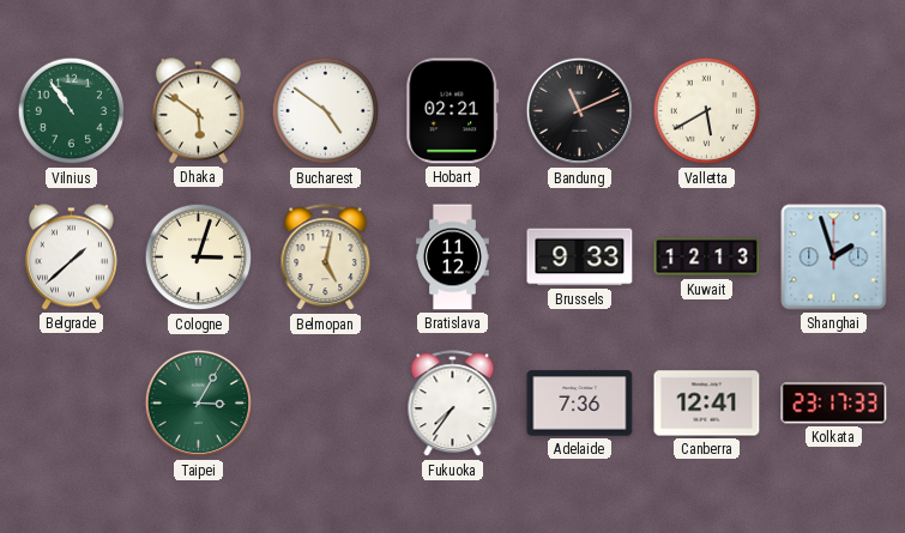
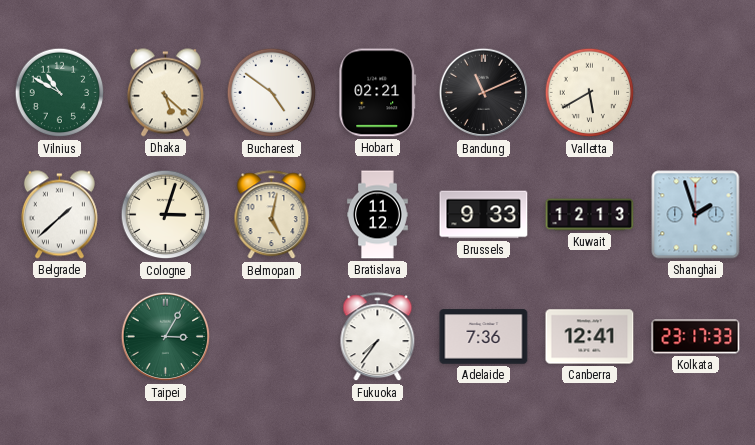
Vilnius: 10:54 -> 10:50
Dhaka: 5:51 -> 5:22
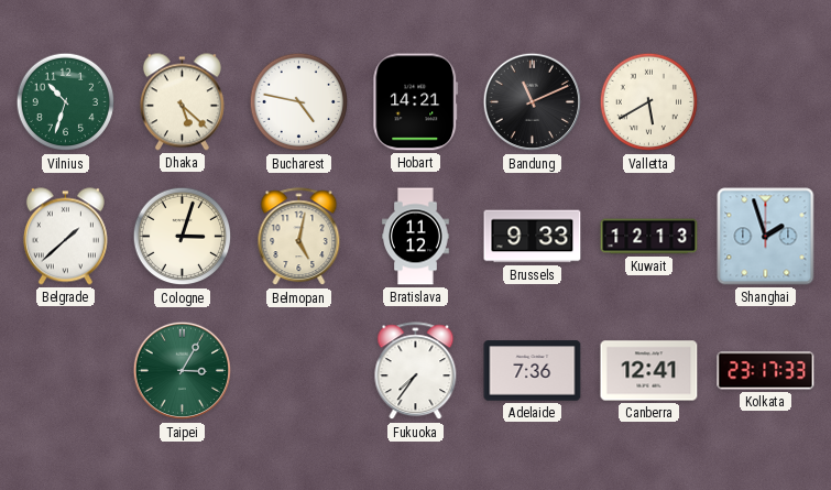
Vilnius: 10:50 -> 10:33
Bucharest: 4:51 -> 4:47
Hobart: 02:21 -> 14:21
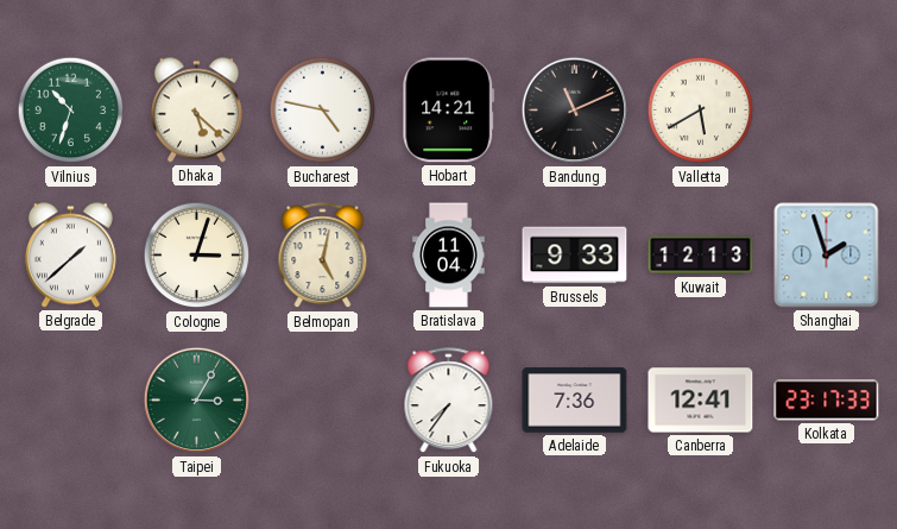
Bratislava: 11:12 -> 11:04
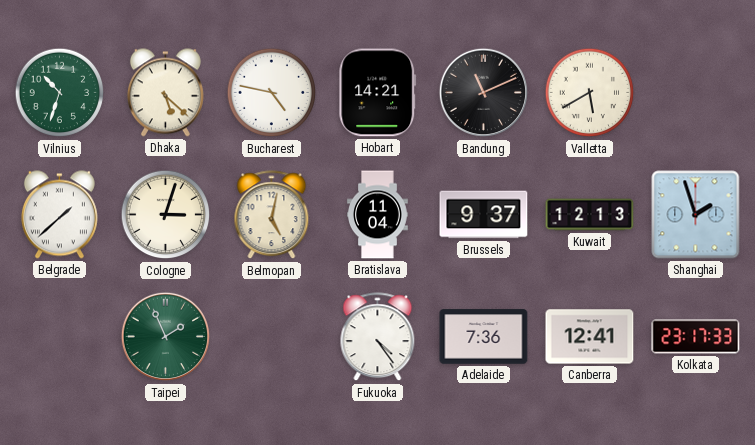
Brussels: 9:33 -> 9:37
Taipei: 3:05 -> 1:56
Fukuoka: 7:36 -> 4:24
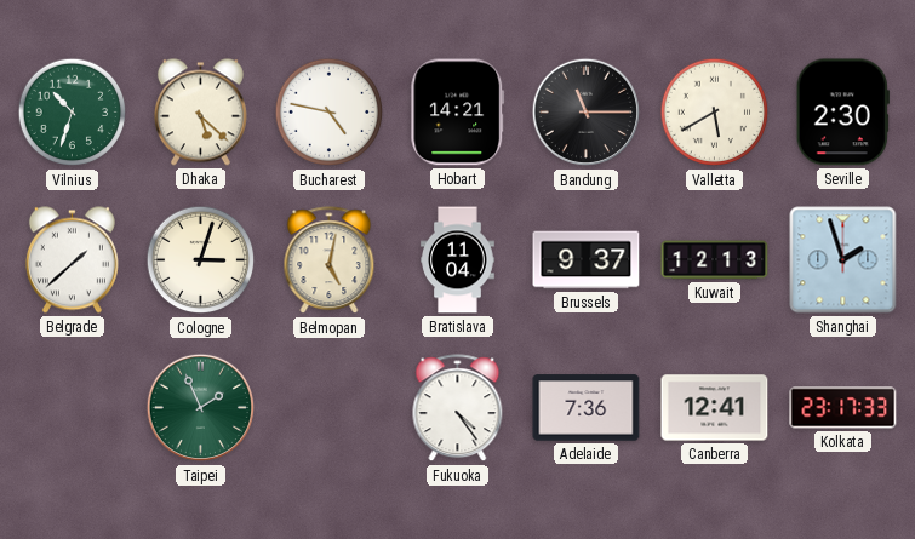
Bandung: 11:11 -> 11:15
Seville: none -> 2:30
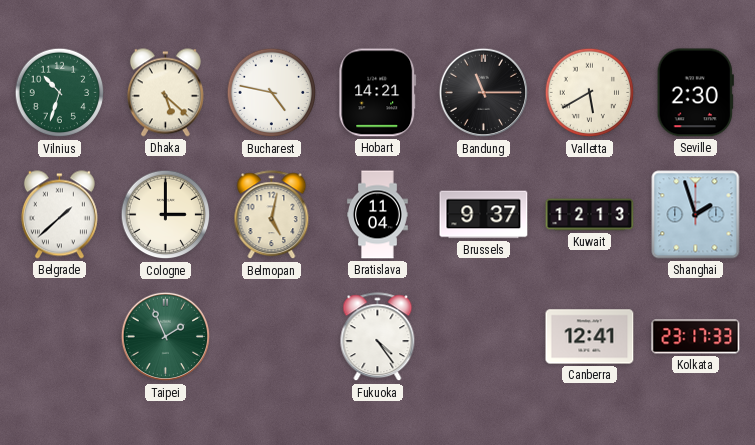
Cologne: 3:03 -> 3:00
Adelaide: 7:36 -> none
